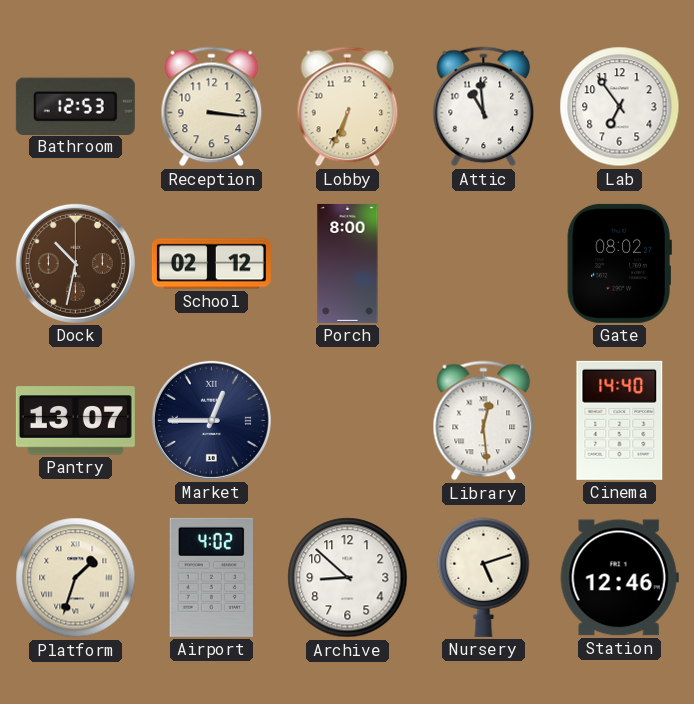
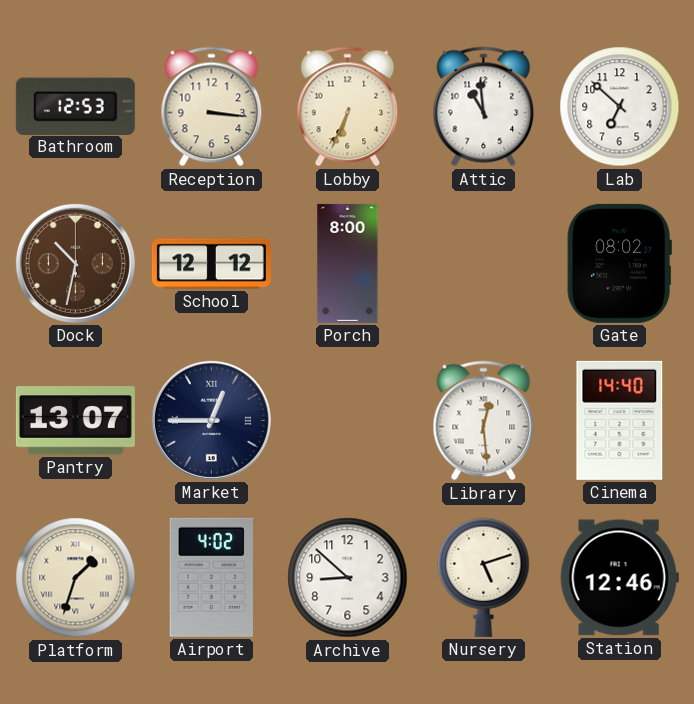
Lab: 6:54 -> 6:52
School: 02:12 -> 12:12
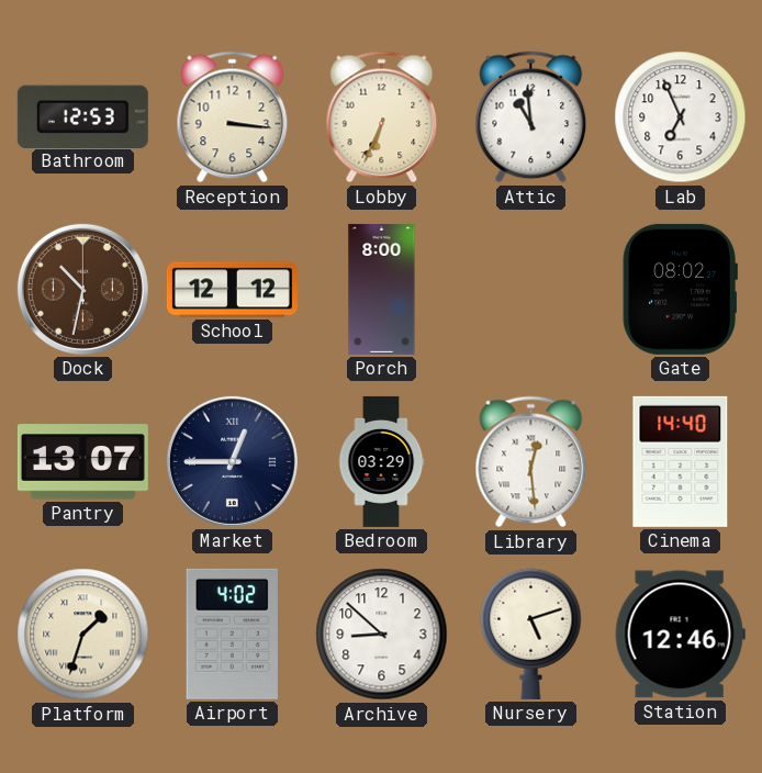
Lab: 6:52 -> 6:56
Bedroom: none -> 03:29
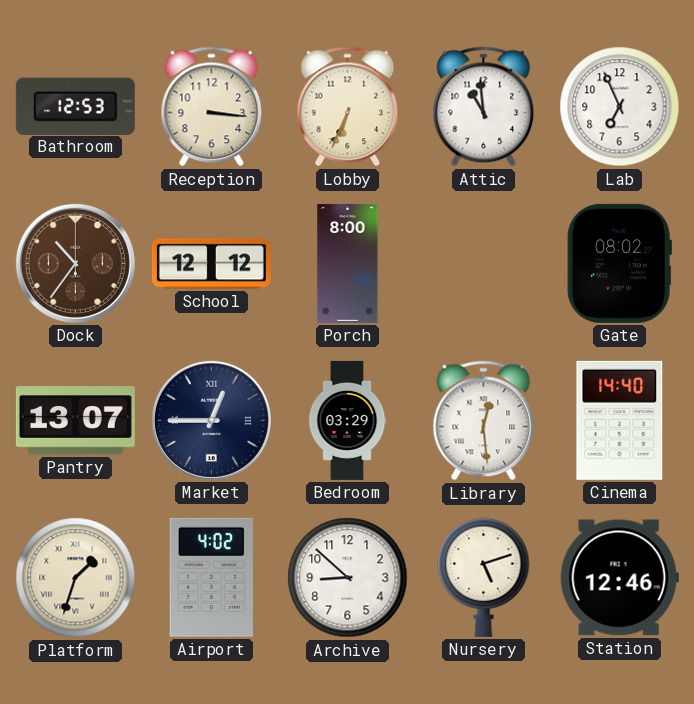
Dock: 10:32 -> 10:36
